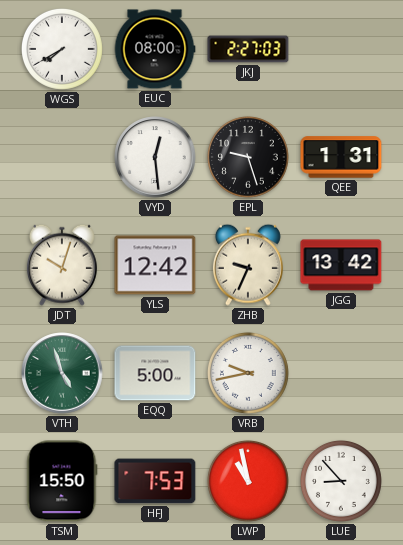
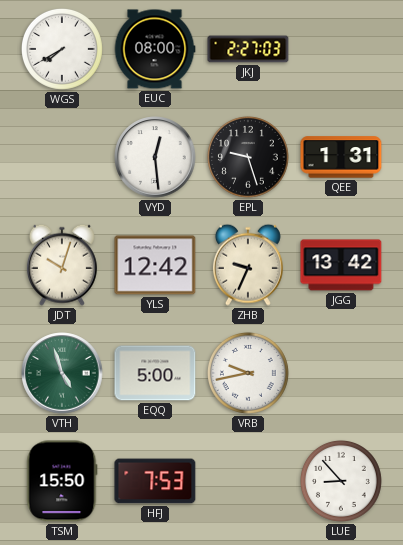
LWP: 10:58 -> none
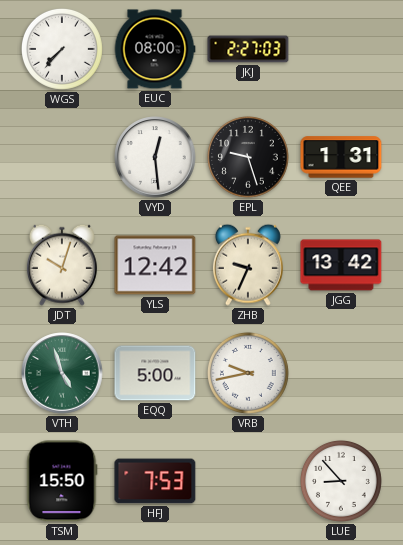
WGS: 7:40 -> 7:37
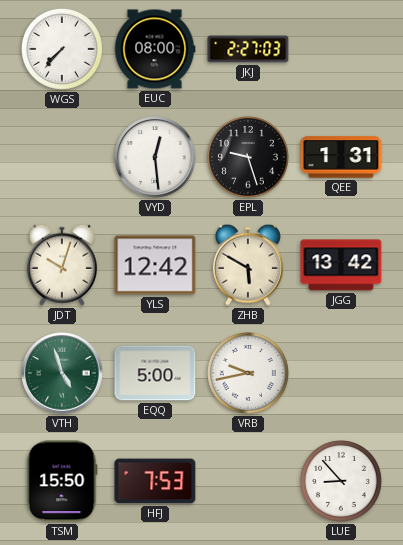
ZHB: 9:34 -> 5:50
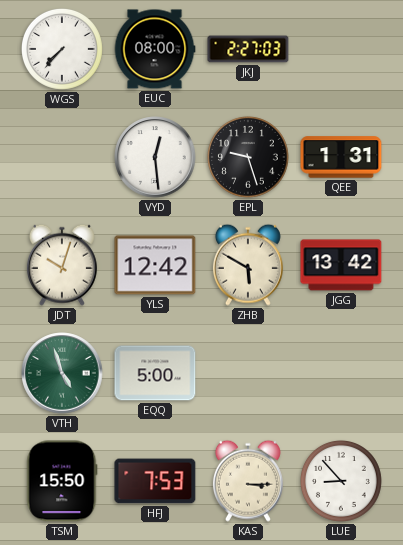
VRB: 9:43 -> none
KAS: none -> 3:15
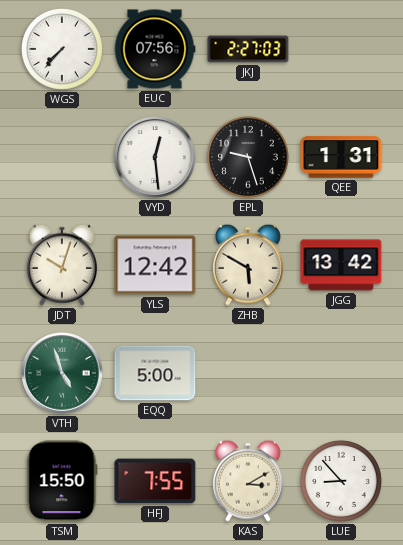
EUC: 08:00 -> 07:56
HFJ: 7:53 -> 7:55
KAS: 3:15 -> 3:10
